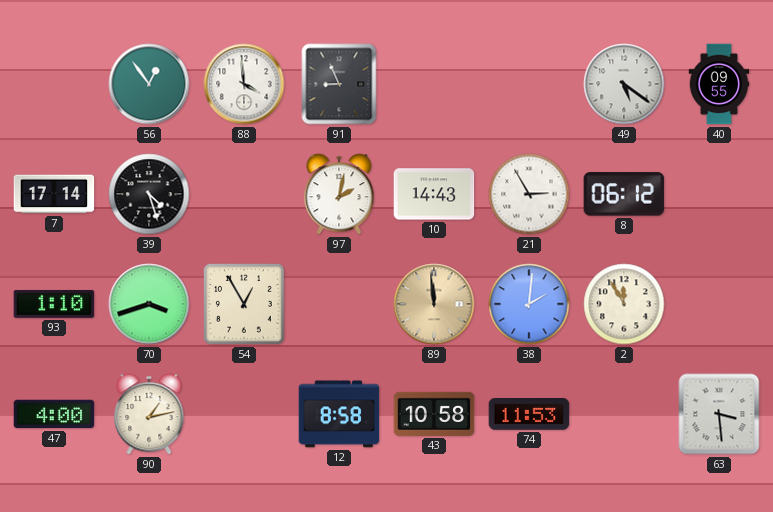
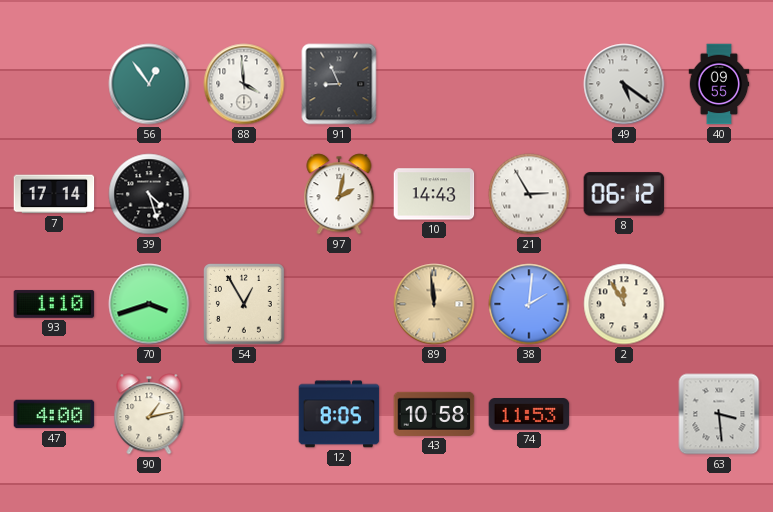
12: 8:58 -> 8:05
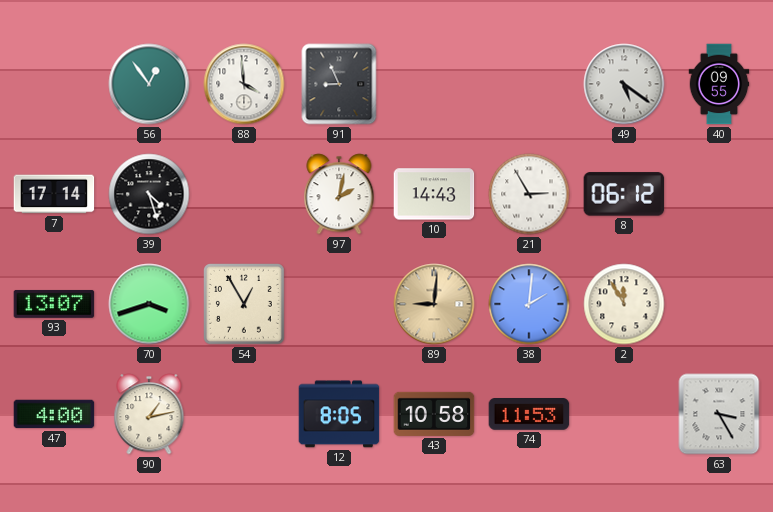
93: 1:10 -> 13:07
89: 11:59 -> 9:01
63: 3:29 -> 3:25
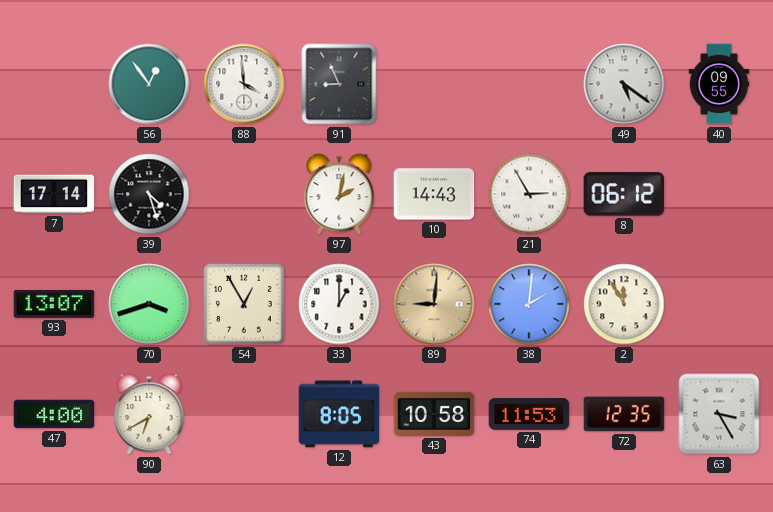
33: none -> 1:00
90: 1:13 -> 6:40
72: none -> 12:35
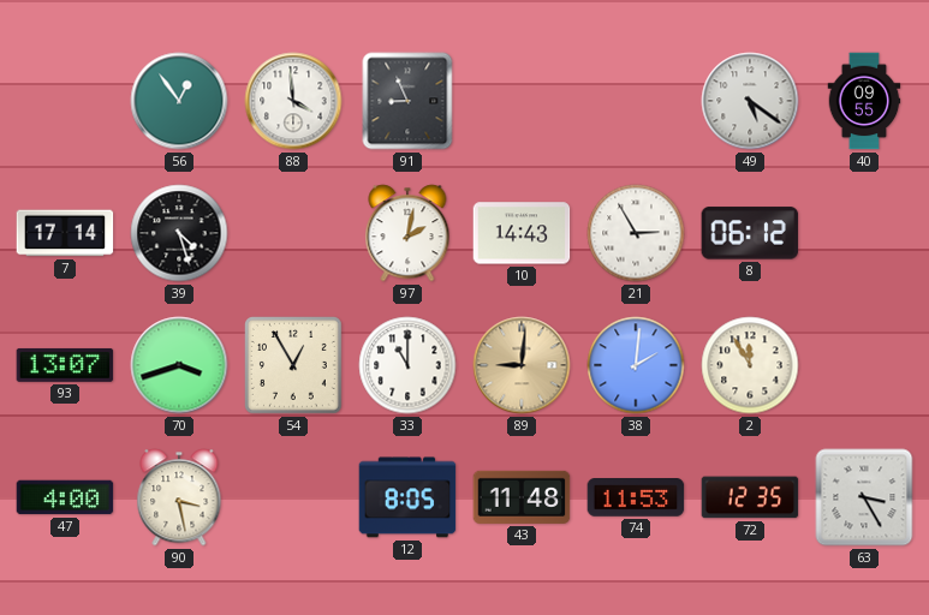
33: 1:00 -> 11:00
90: 6:40 -> 3:28
43: 10:58 -> 11:48
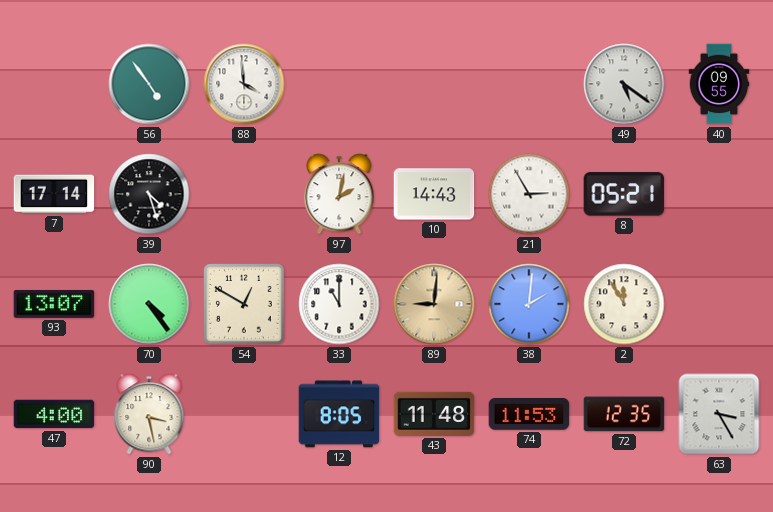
56: 12:54 -> 4:54
91: 8:56 -> none
8: 06:12 -> 05:21
70: 3:42 -> 4:24
54: 12:55 -> 12:50
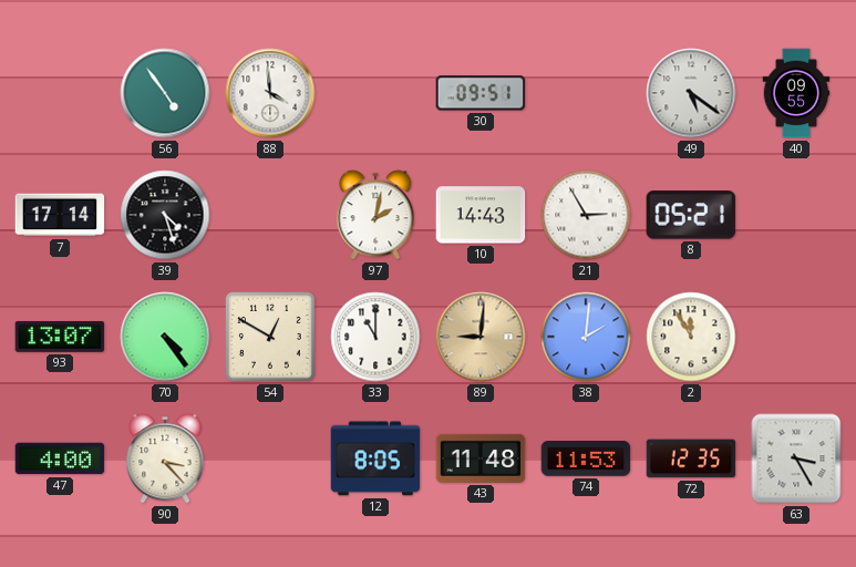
30: none -> 09:51
90: 3:28 -> 3:23
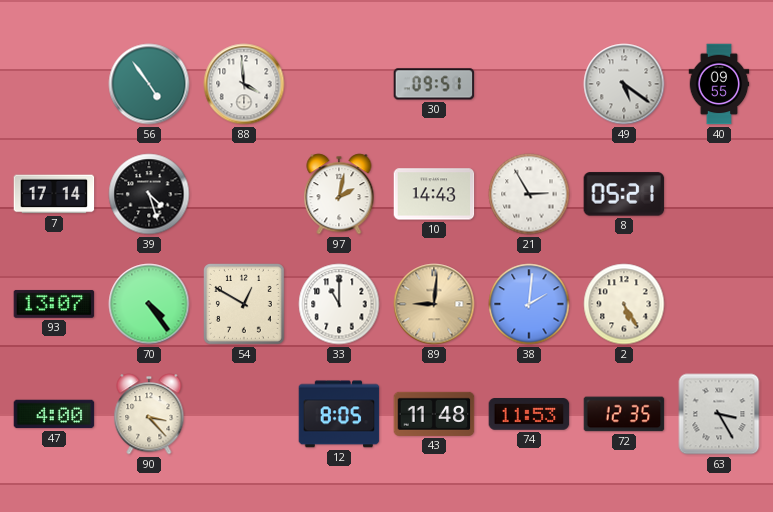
2: 11:55 -> 5:25
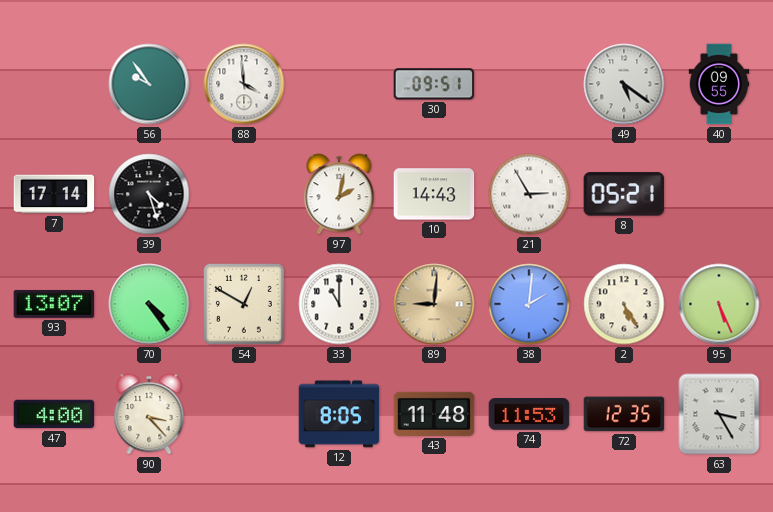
56: 4:54 -> 9:54
95: none -> 5:26
